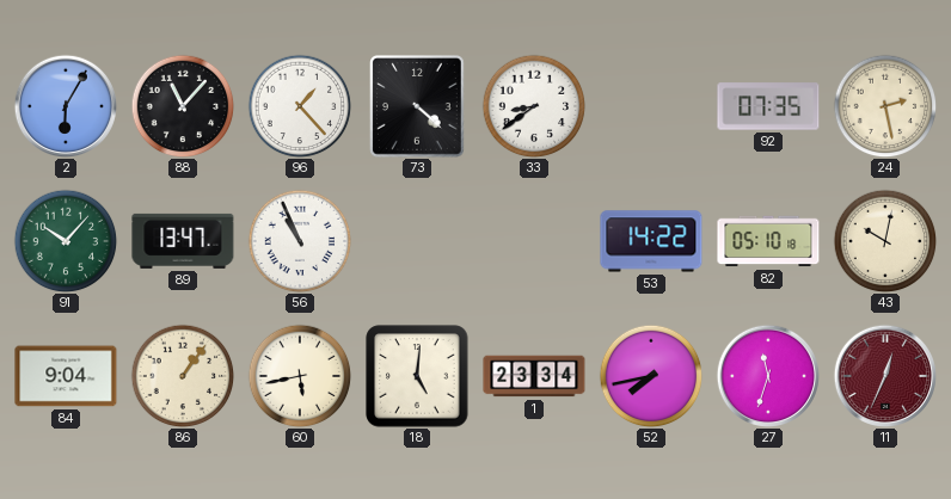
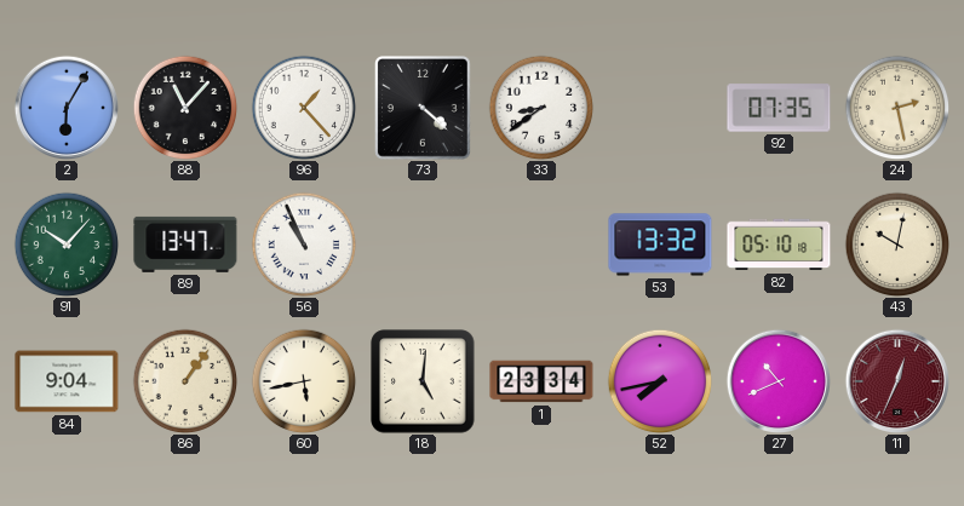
53: 14:22 -> 13:32
27: 11:33 -> 10:41
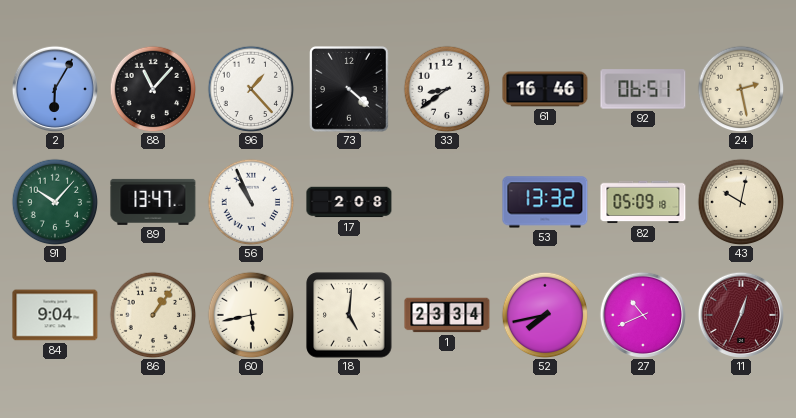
61: none -> 16:46
92: 07:35 -> 06:51
17: none -> 2:08
82: 05:10 -> 05:09
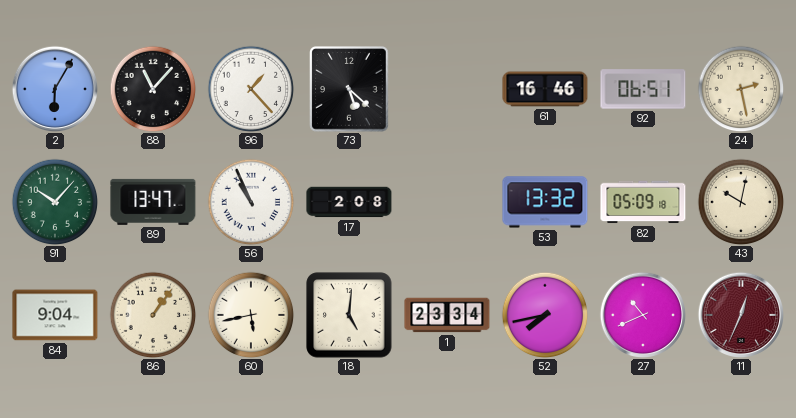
73: 4:22 -> 5:22
33: 8:39 -> none
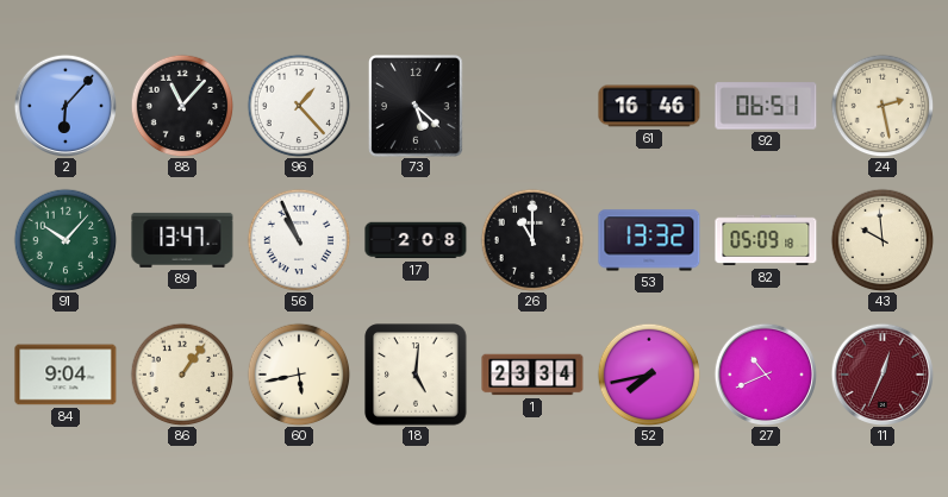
2: 6:05 -> 6:07
26: none -> 11:00
43: 10:02 -> 9:59
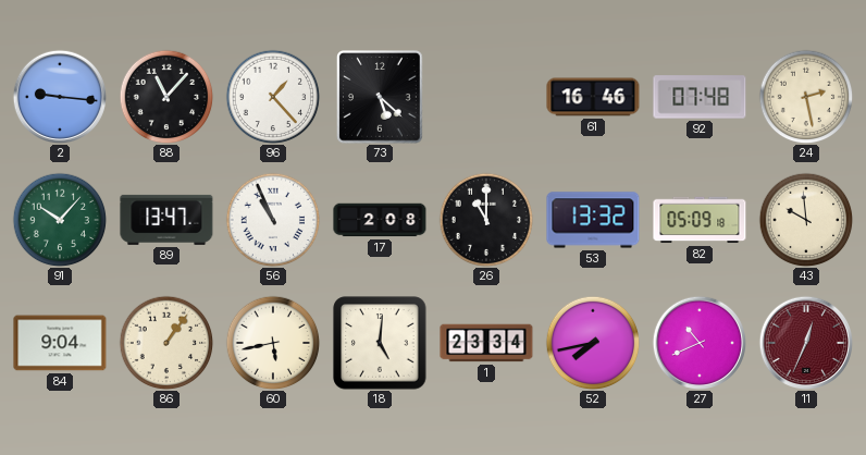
2: 6:07 -> 9:16
92: 06:51 -> 07:48
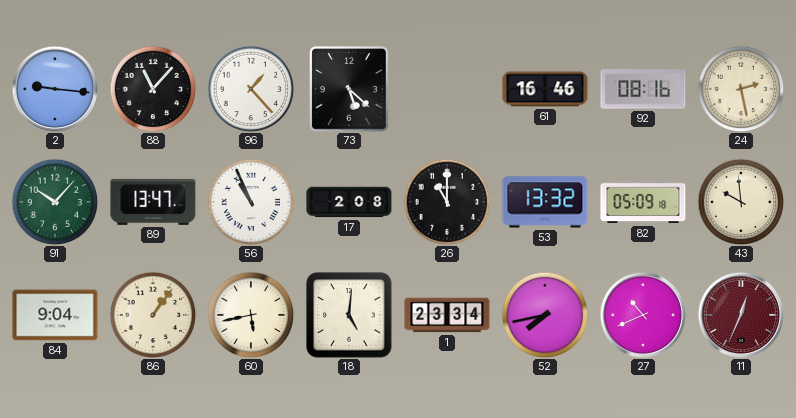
92: 07:48 -> 08:16
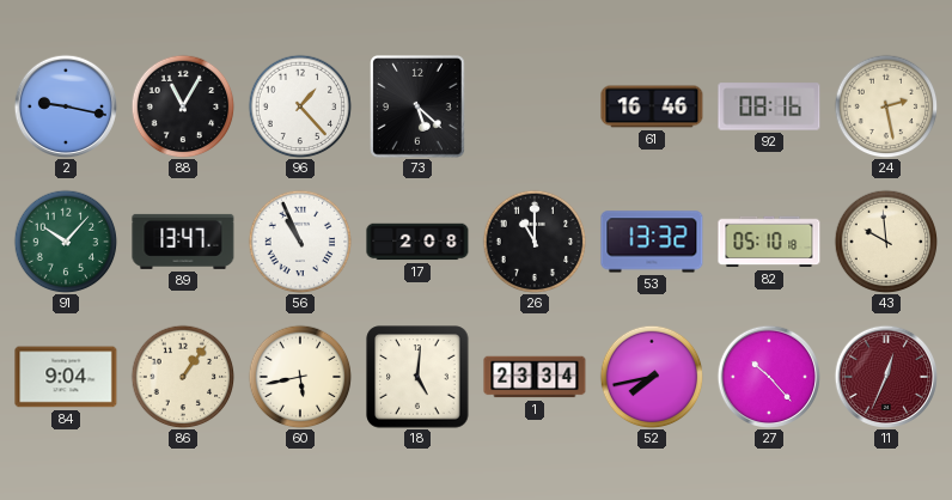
2: 9:16 -> 9:17
88: 11:07 -> 11:05
82: 05:09 -> 05:10
27: 10:41 -> 10:23
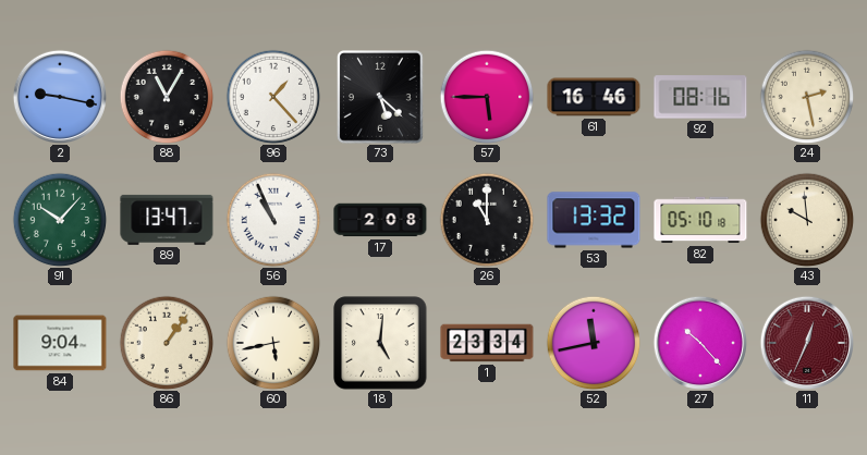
57: none -> 5:45
52: 7:43 -> 11:43
